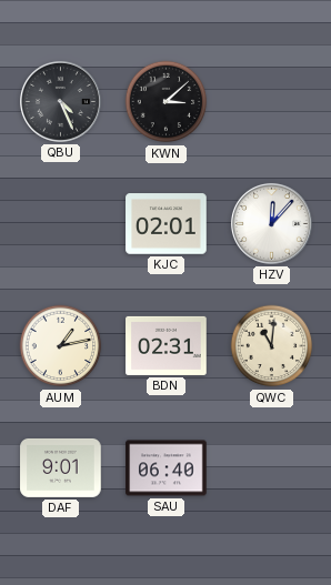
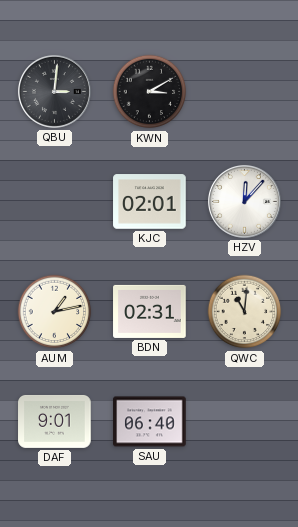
QBU: 4:26 -> 3:01
KWN: 3:08 -> 3:10
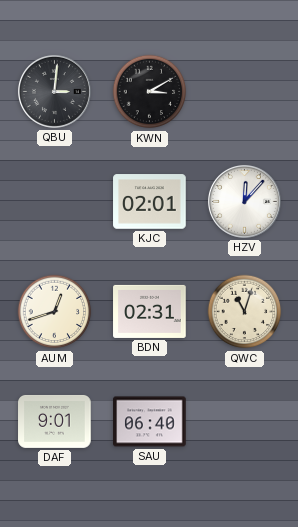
AUM: 1:13 -> 12:42
QWC: 11:01 -> 11:03
